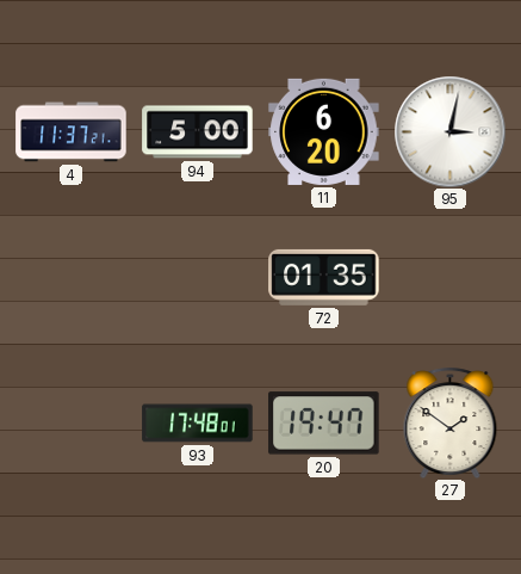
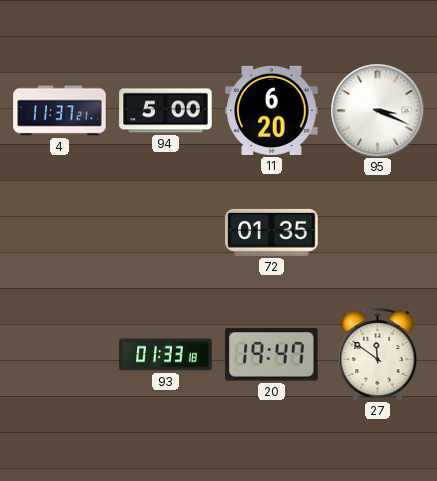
95: 3:02 -> 3:19
93: 17:48 -> 01:33
27: 1:51 -> 11:51
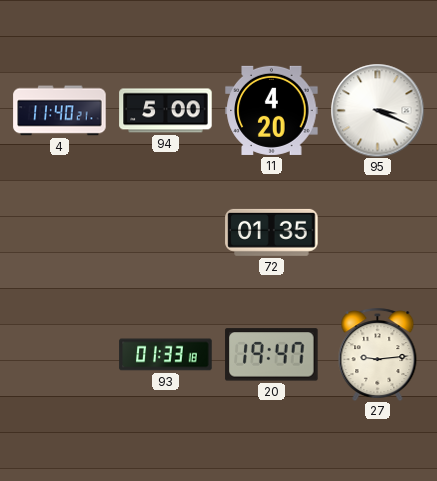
4: 11:37 -> 11:40
11: 6:20 -> 4:20
27: 11:51 -> 9:14
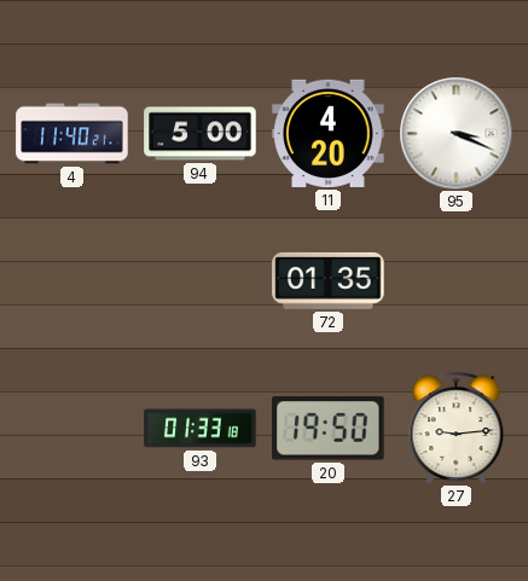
20: 19:47 -> 19:50
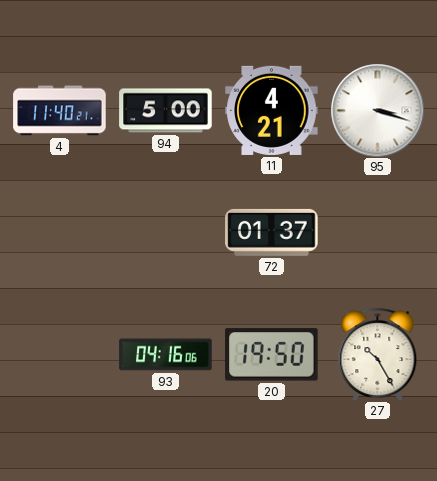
11: 4:20 -> 4:21
95: 3:19 -> 3:18
72: 01:35 -> 01:37
93: 01:33 -> 04:16
27: 9:14 -> 10:25
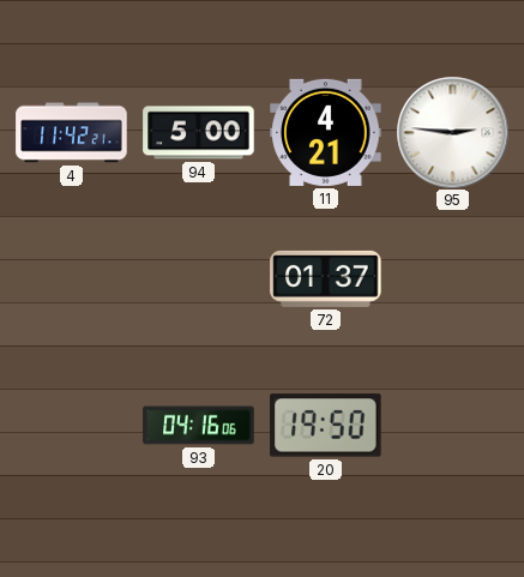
4: 11:40 -> 11:42
95: 3:18 -> 2:46
27: 10:25 -> none
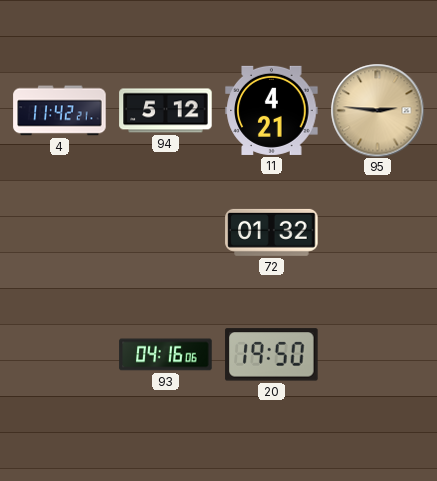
94: 5:00 -> 5:12
95 dial: white -> champagne
72: 01:37 -> 01:32
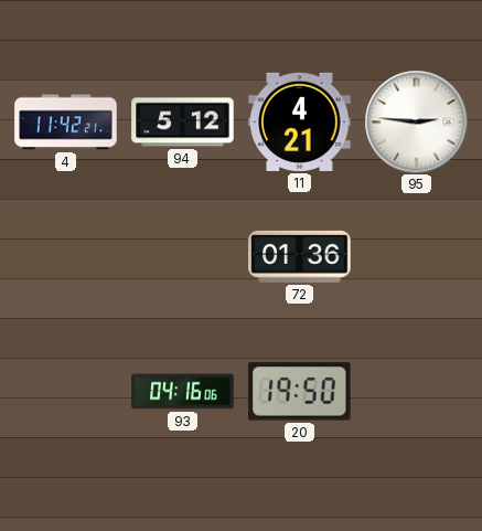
95 dial: champagne -> white
72: 01:32 -> 01:36
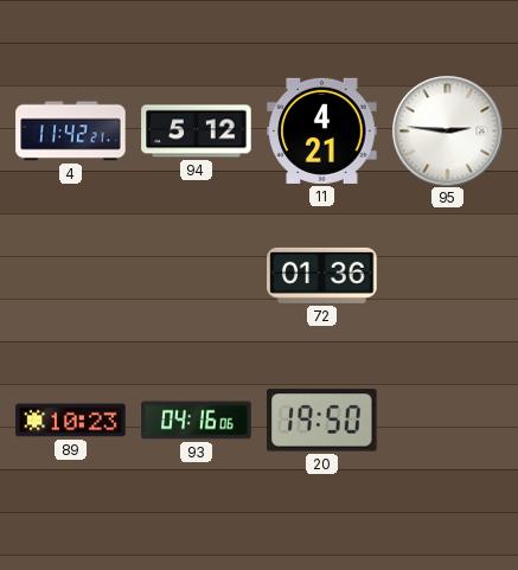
89: none -> 10:23
